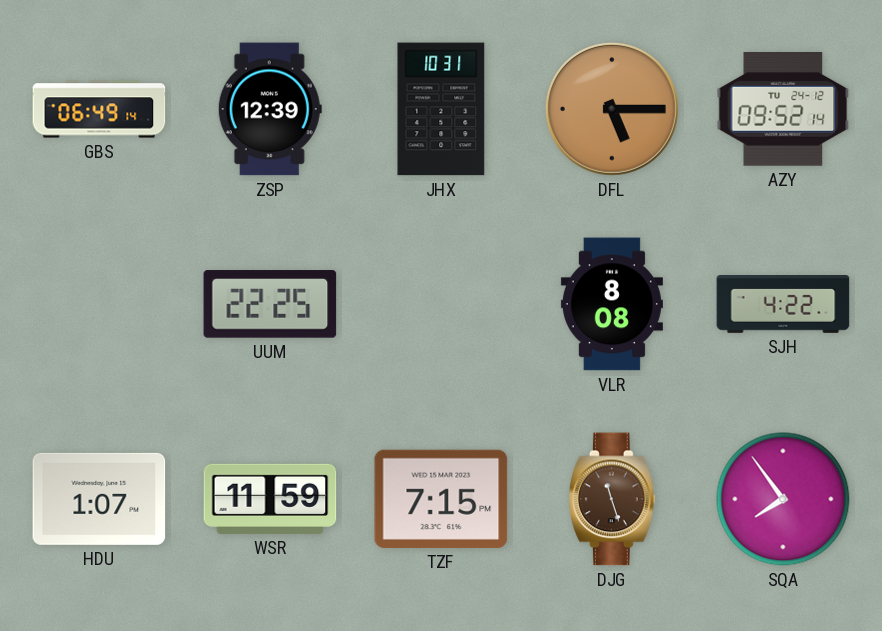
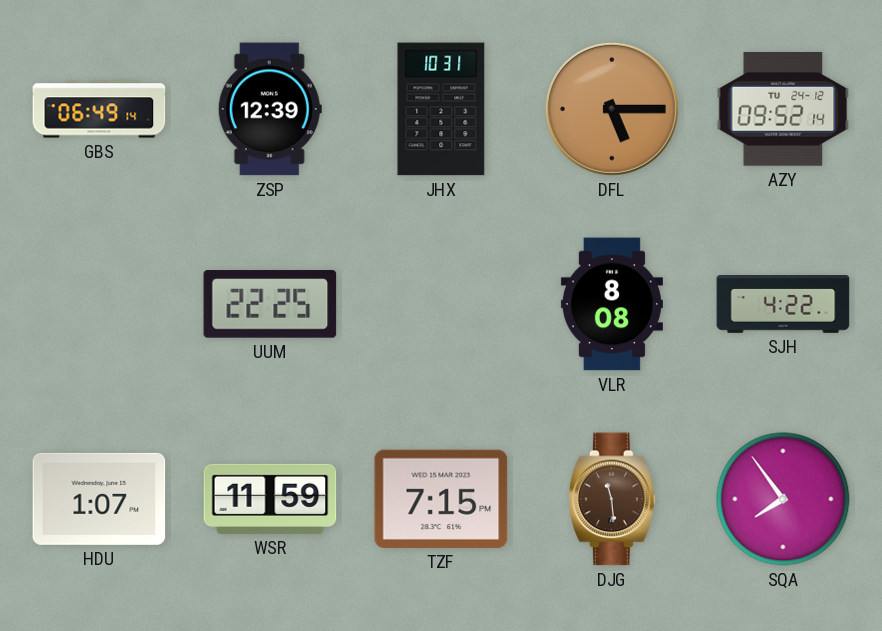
DJG: 11:27 -> 11:29
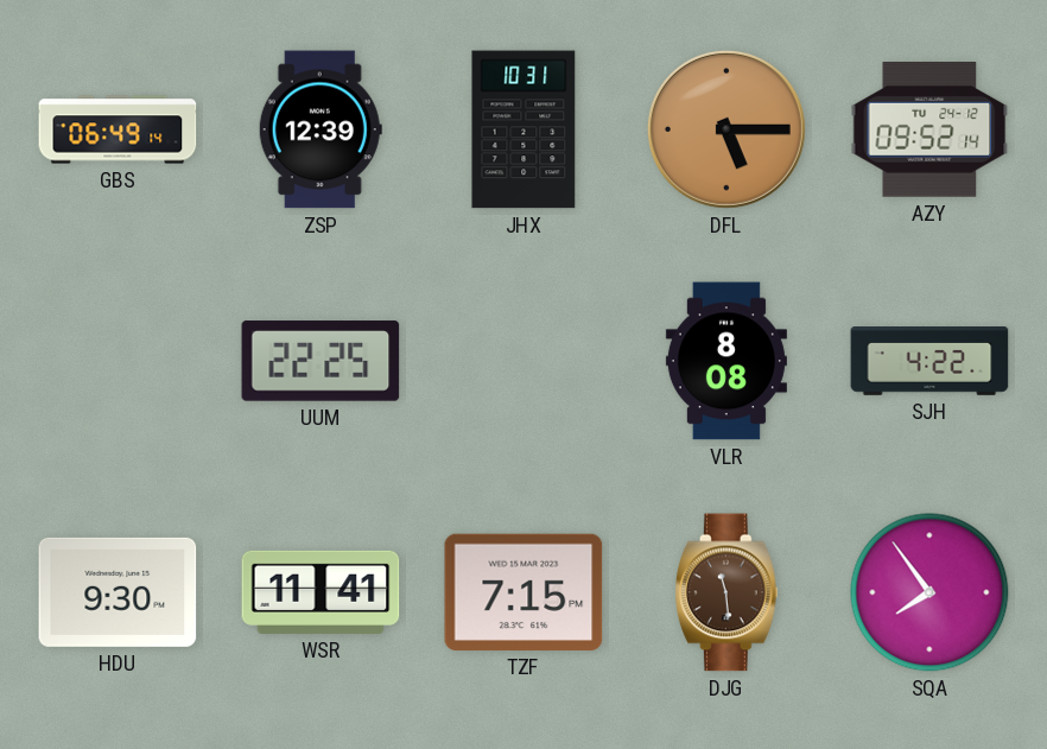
HDU: 1:07 -> 9:30
WSR: 11:59 -> 11:41
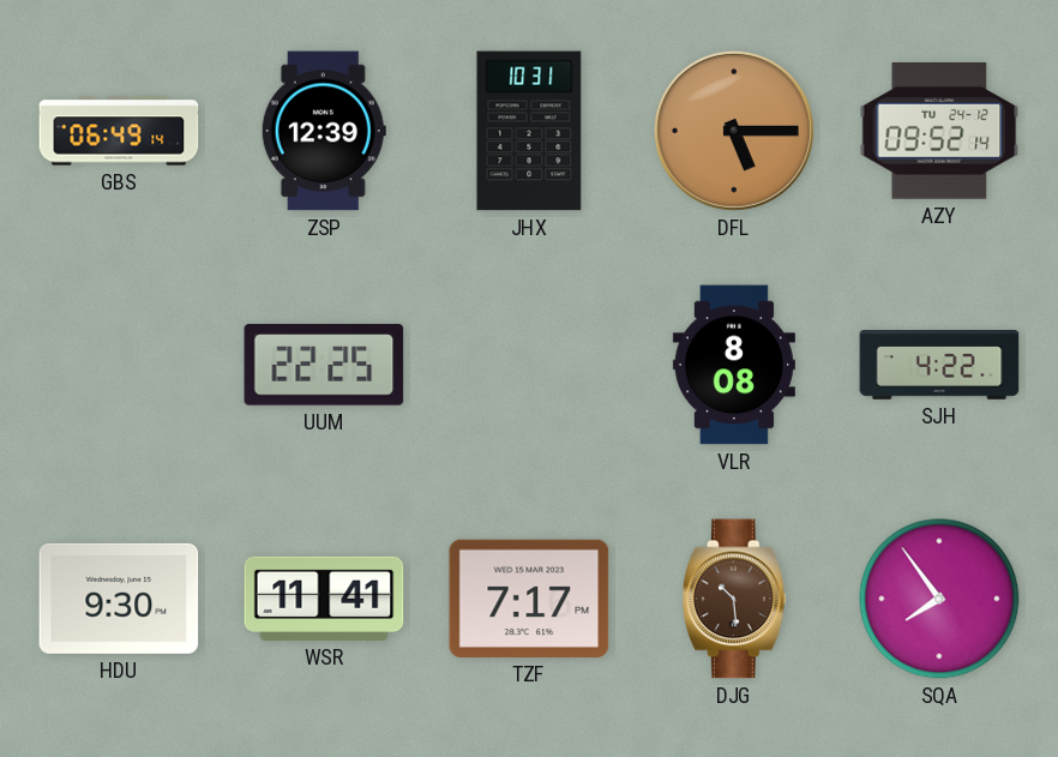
TZF: 7:15 -> 7:17
DJG: 11:29 -> 10:29
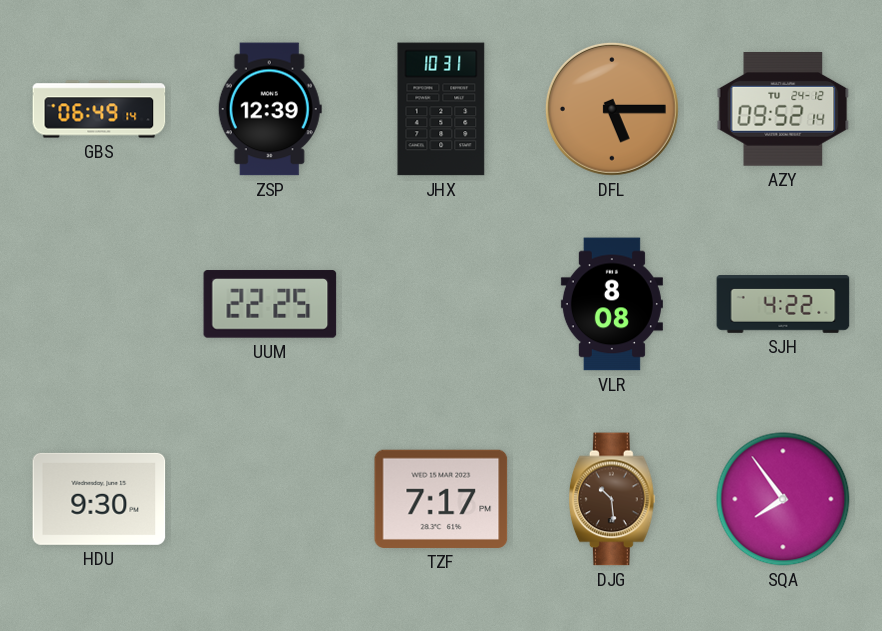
WSR: 11:41 -> none
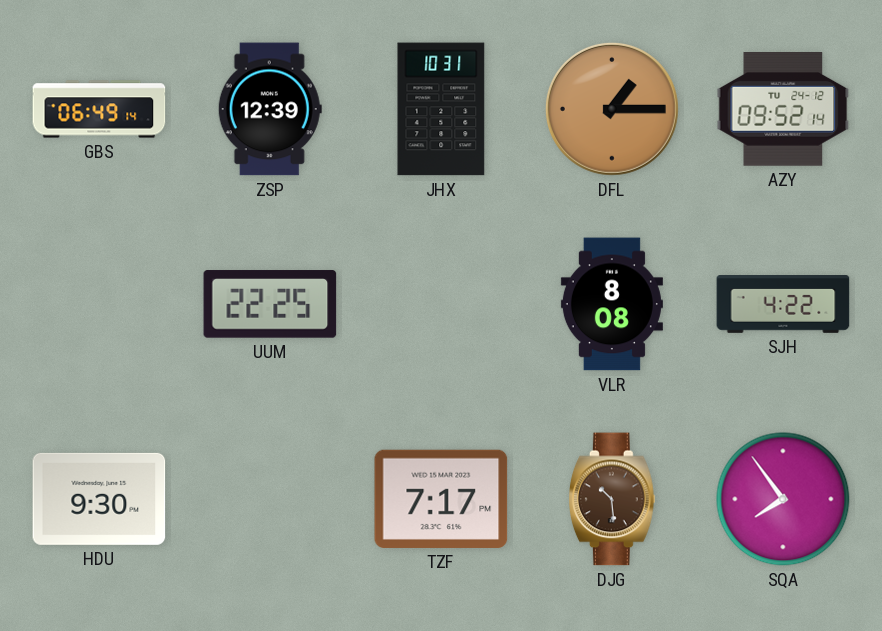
DFL: 5:15 -> 1:15
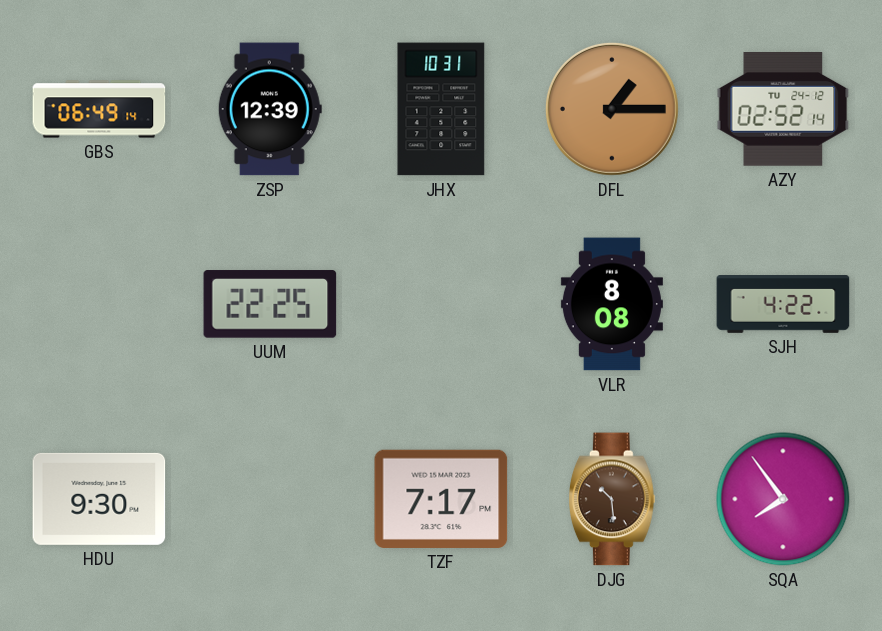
AZY: 09:52 -> 02:52
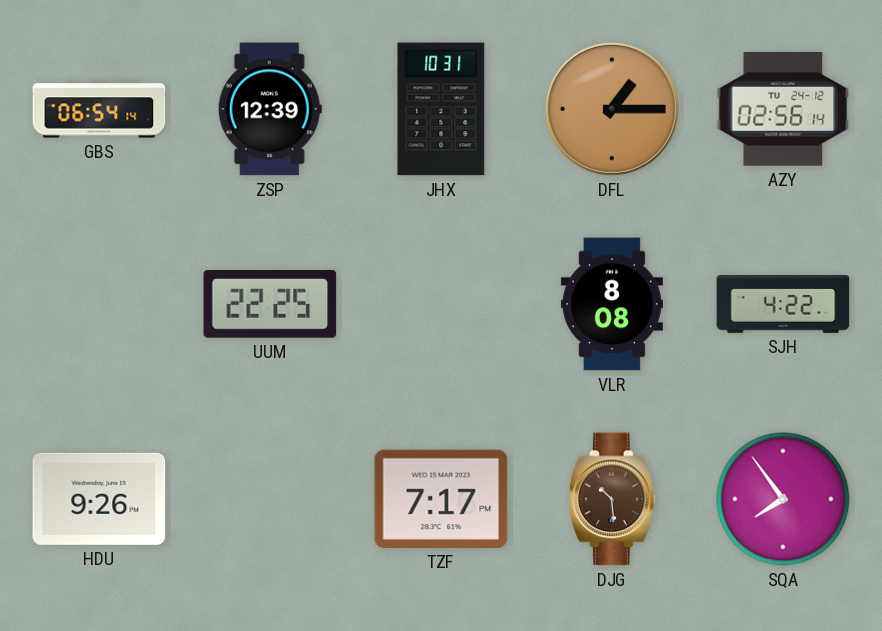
GBS: 06:49 -> 06:54
AZY: 02:52 -> 02:56
HDU: 9:30 -> 9:26
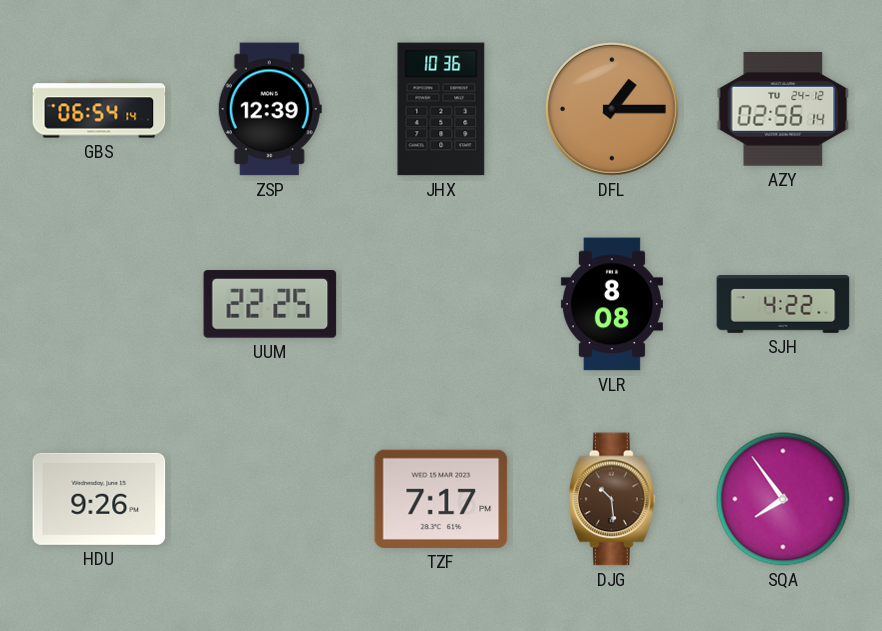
JHX: 10:31 -> 10:36
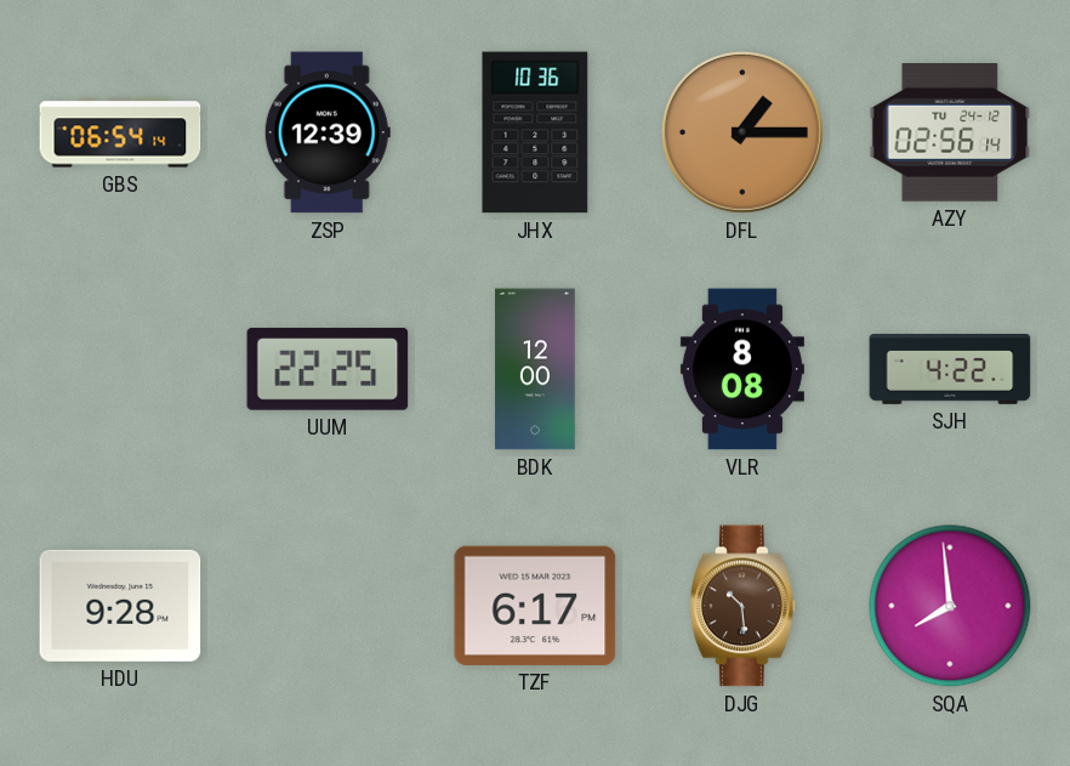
BDK: none -> 12:00
HDU: 9:26 -> 9:28
TZF: 7:17 -> 6:17
SQA: 7:54 -> 7:59
